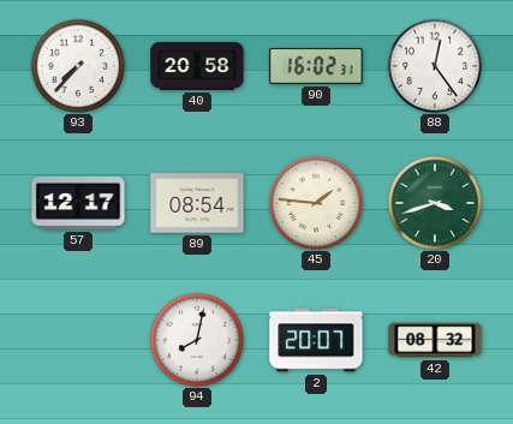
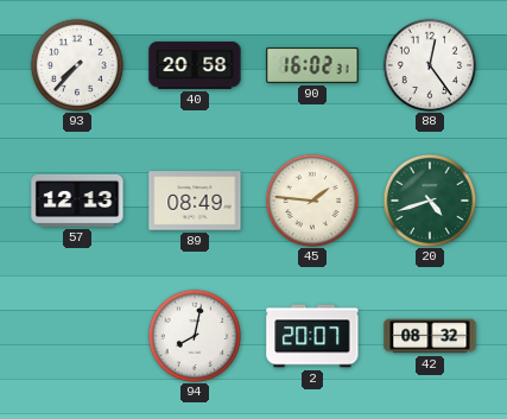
57: 12:17 -> 12:13
89: 08:54 -> 08:49
20: 3:42 -> 4:42
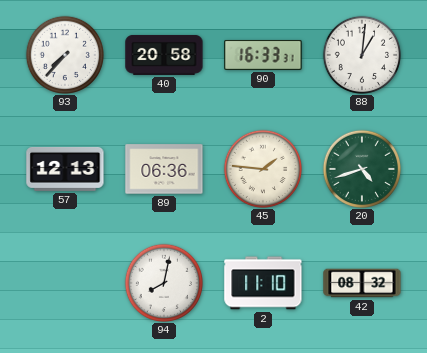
90: 16:02 -> 16:33
88: 12:24 -> 1:01
89: 08:49 -> 06:36
2: 20:07 -> 11:10
